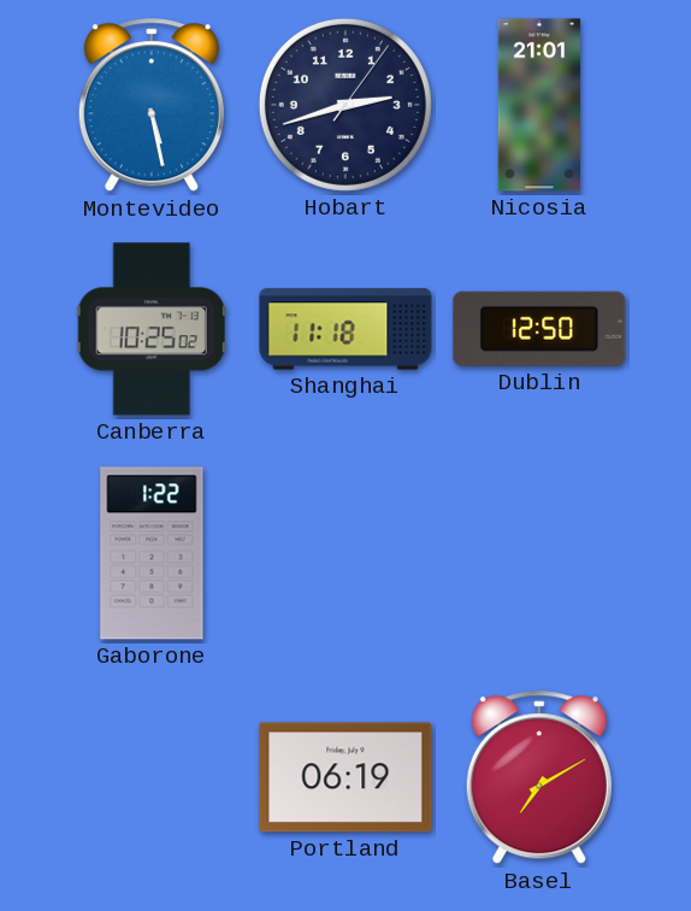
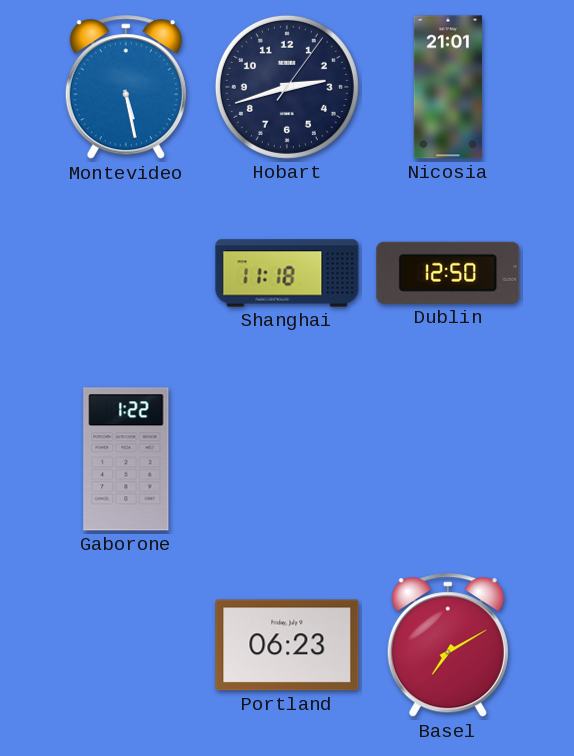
Canberra: 10:25 -> none
Portland: 06:19 -> 06:23
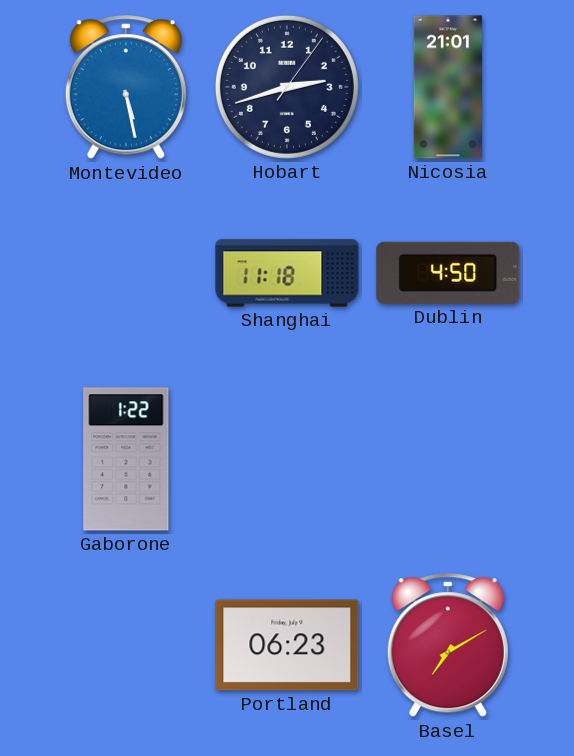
Dublin: 12:50 -> 4:50
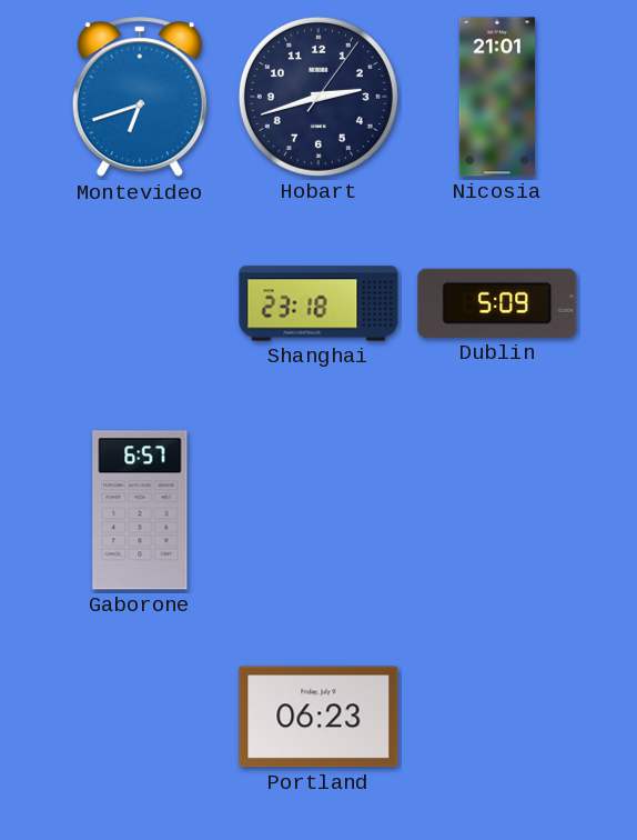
Montevideo: 5:28 -> 6:42
Shanghai: 11:18 -> 23:18
Dublin: 4:50 -> 5:09
Gaborone: 1:22 -> 6:57
Basel: 7:10 -> none
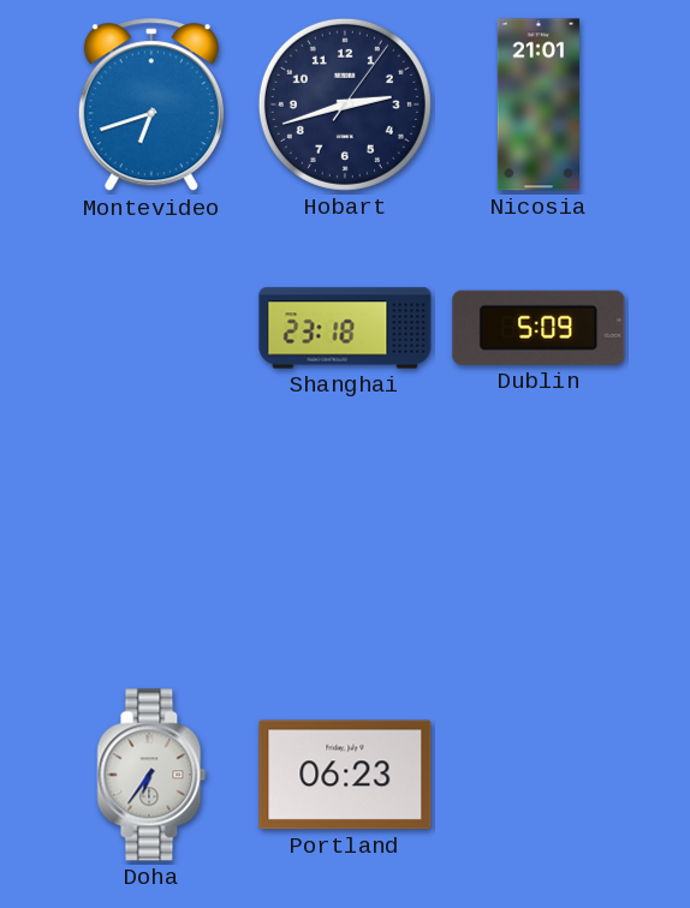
Gaborone: 6:57 -> none
Doha: none -> 6:36
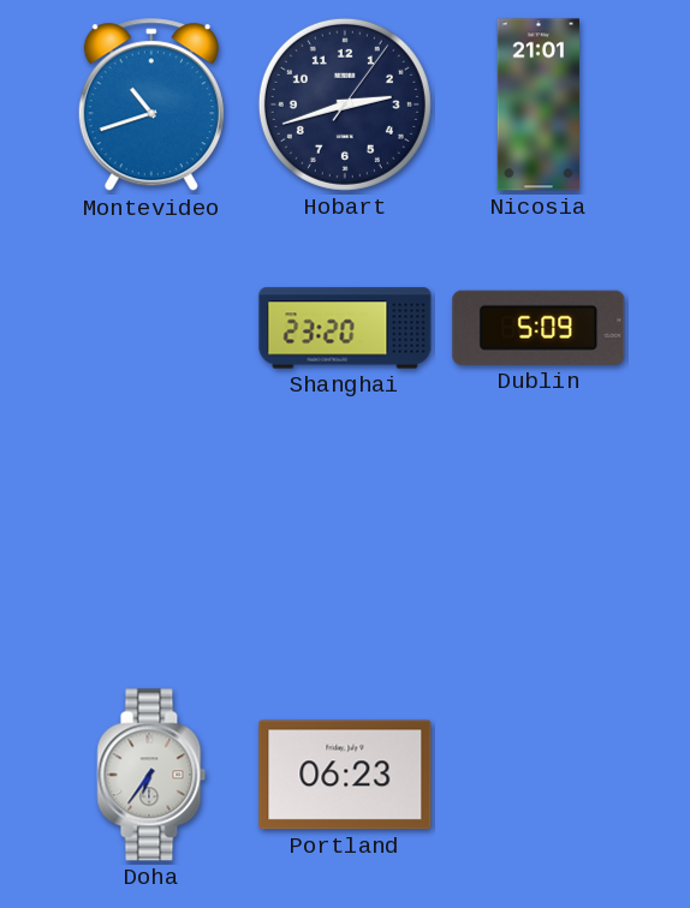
Montevideo: 6:42 -> 10:42
Shanghai: 23:18 -> 23:20
